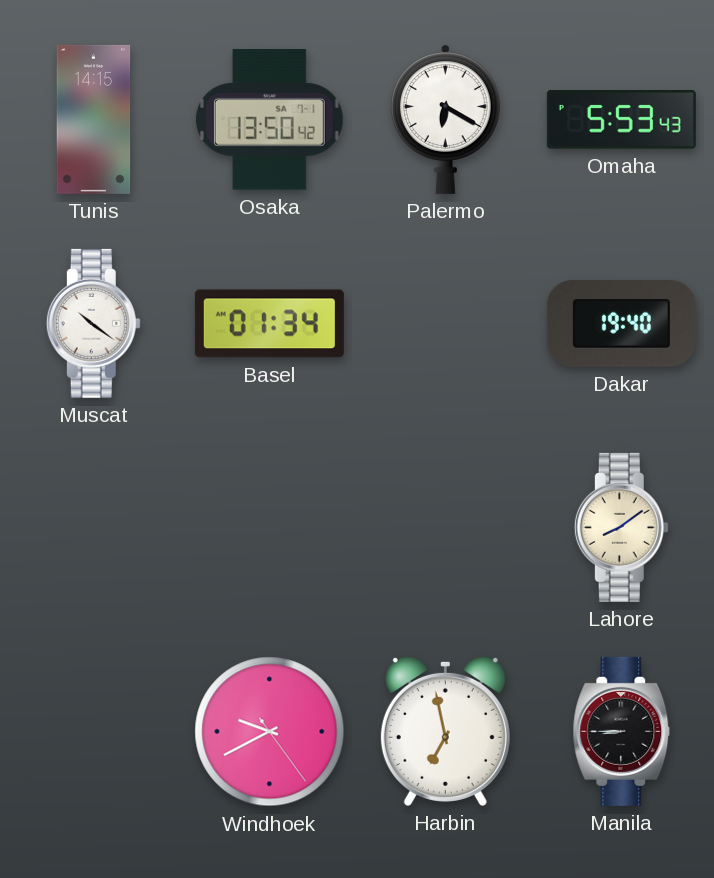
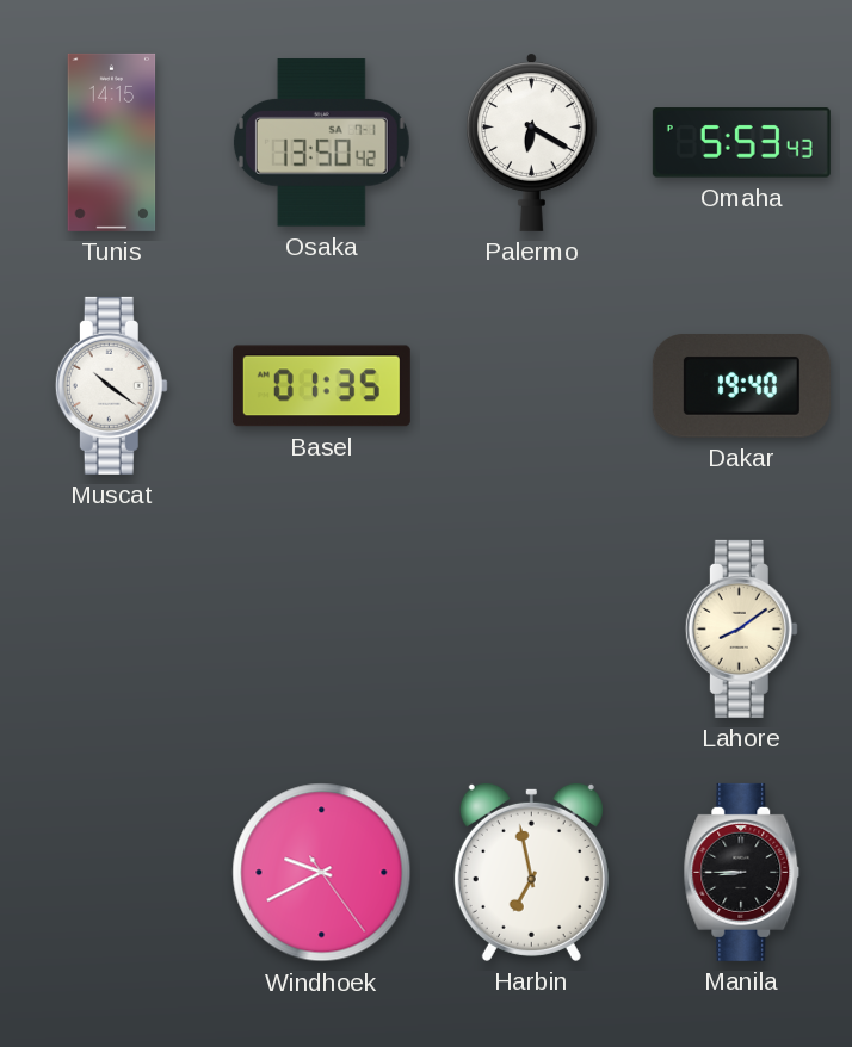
Basel: 01:34 -> 01:35
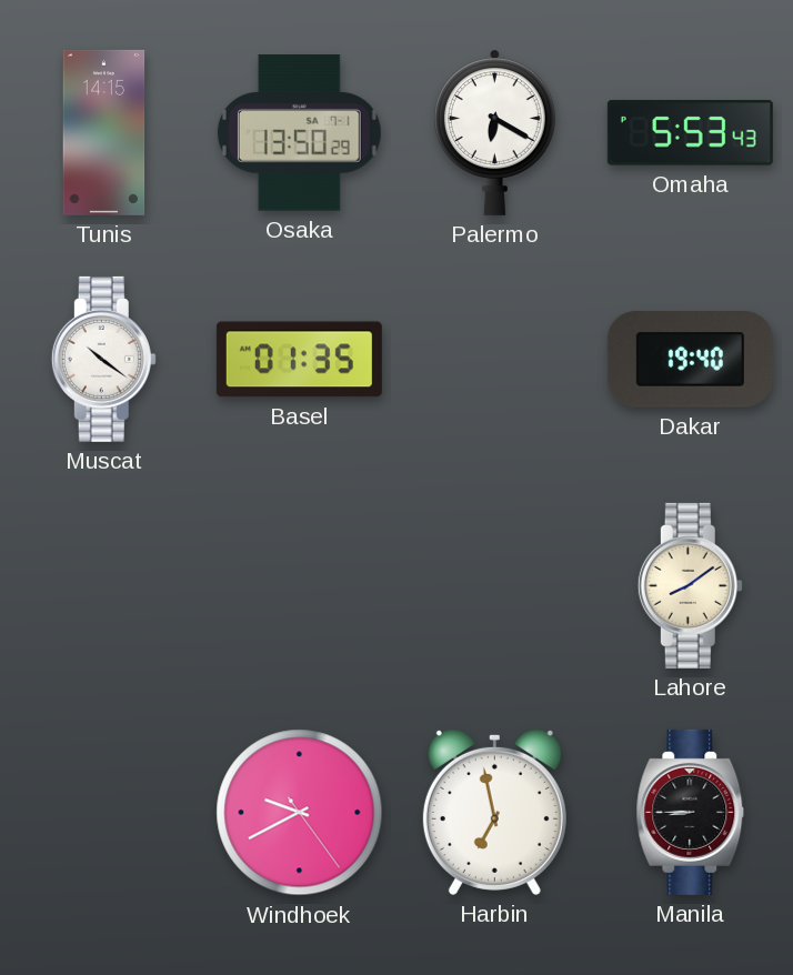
Osaka: 13:50:42 -> 13:50:29
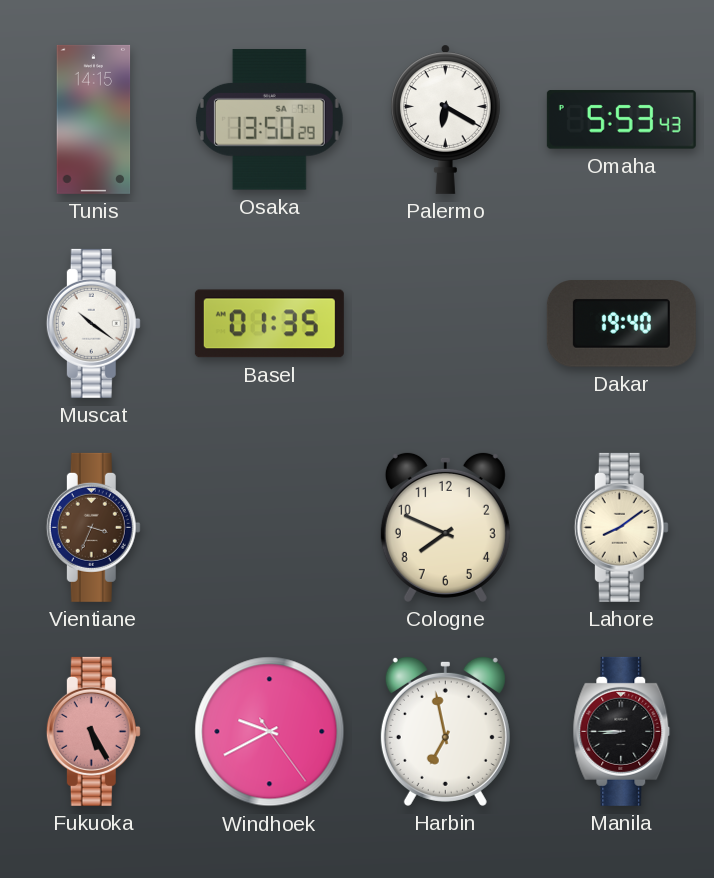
Vientiane: none -> 3:34
Cologne: none -> 7:49
Fukuoka: none -> 5:25
